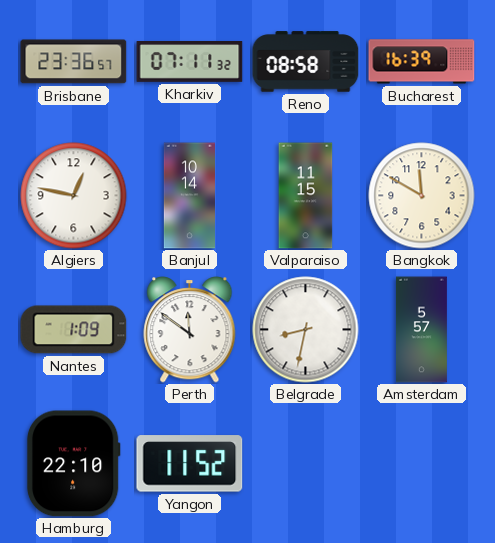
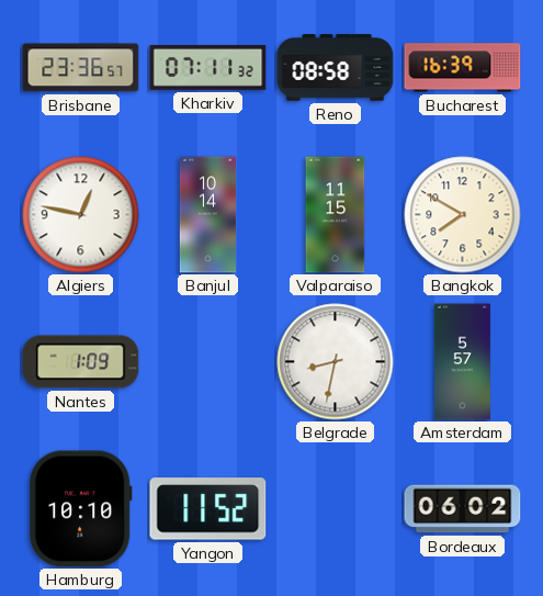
Bangkok: 11:50 -> 7:50
Perth: 11:51 -> none
Hamburg: 22:10 -> 10:10
Bordeaux: none -> 06:02
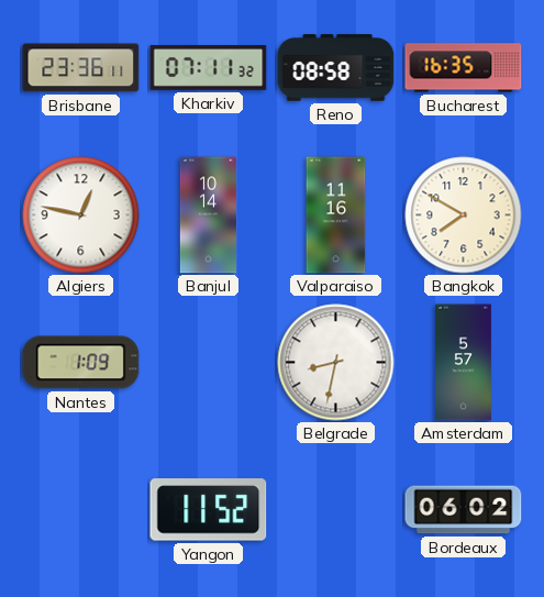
Brisbane: 23:36:57 -> 23:36:11
Bucharest: 16:39 -> 16:35
Valparaiso: 11:15 -> 11:16
Hamburg: 10:10 -> none
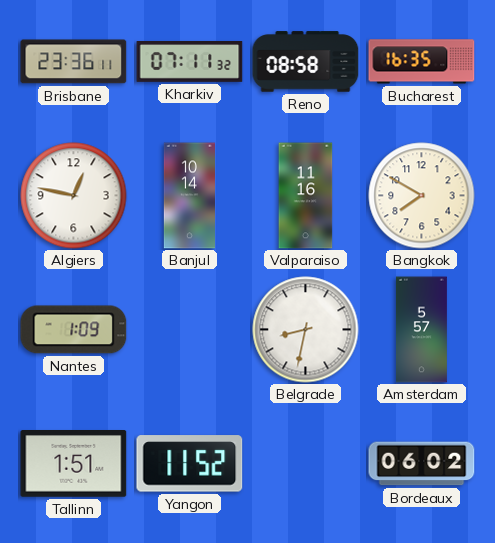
Tallinn: none -> 1:51
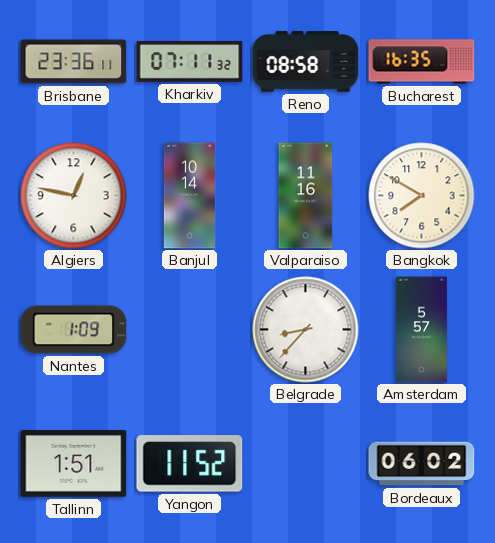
Belgrade: 8:32 -> 8:37
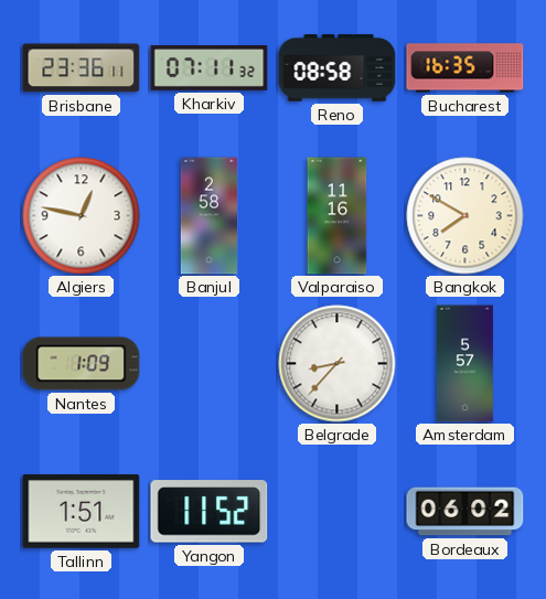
Banjul: 10:14 -> 2:58
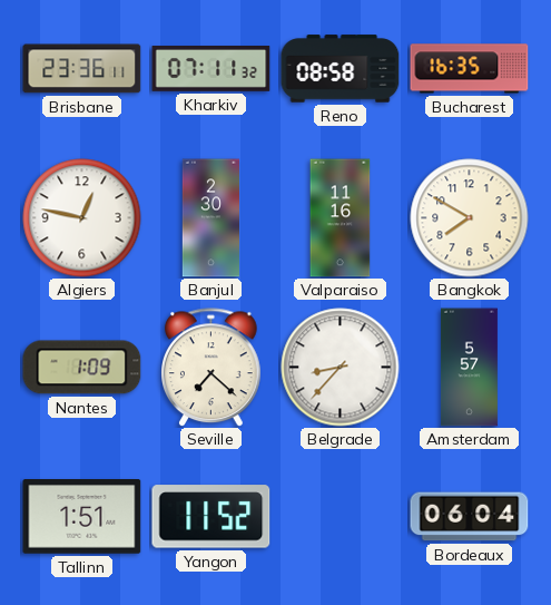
Banjul: 2:58 -> 2:30
Seville: none -> 7:22
Bordeaux: 06:02 -> 06:04
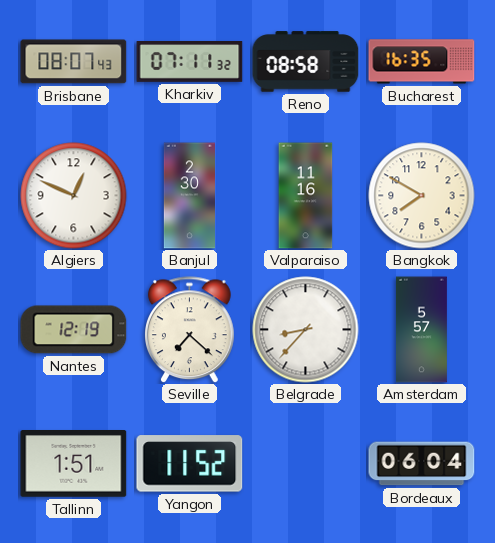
Brisbane: 23:36 -> 08:07
Algiers: 12:47 -> 12:49
Nantes: 1:09 -> 12:19
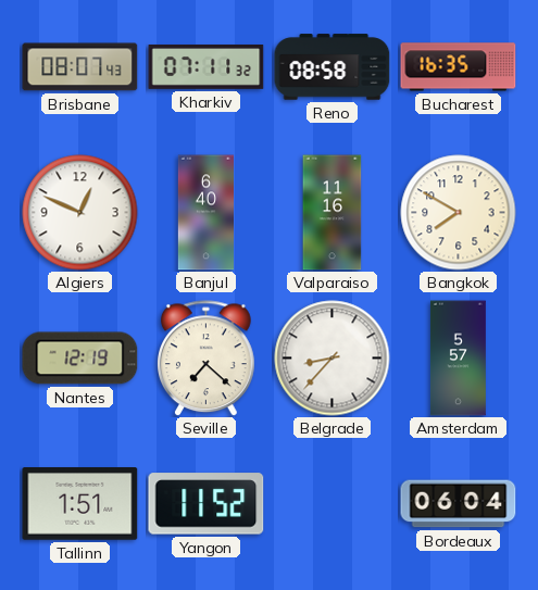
Banjul: 2:30 -> 6:40
